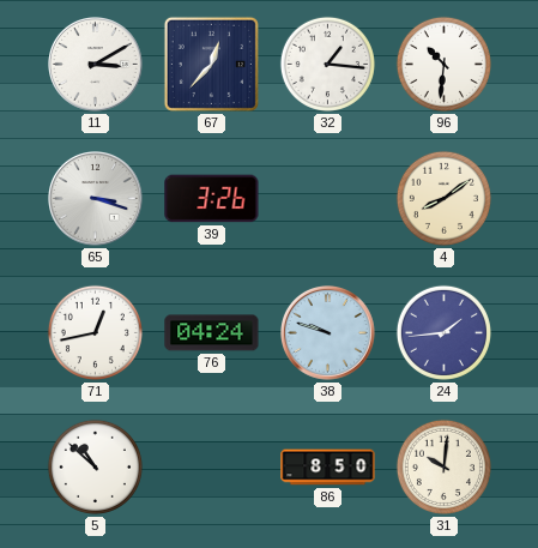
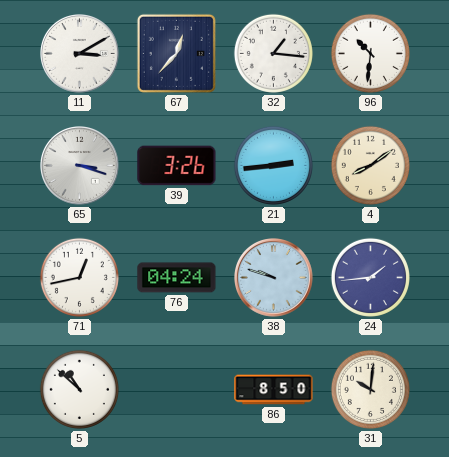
21: none -> 2:44
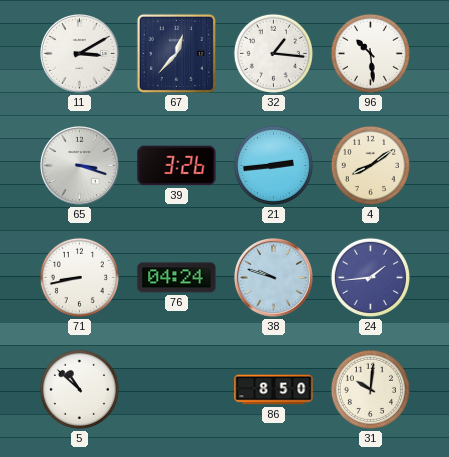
96: 10:31 -> 10:29
71: 12:43 -> 8:43
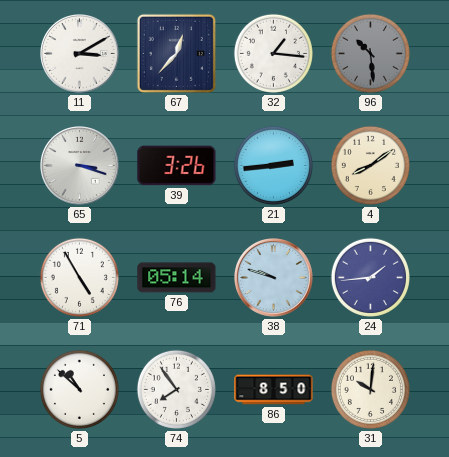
96 dial: white -> grey
71: 8:43 -> 4:55
76: 04:24 -> 05:14
74: none -> 7:54
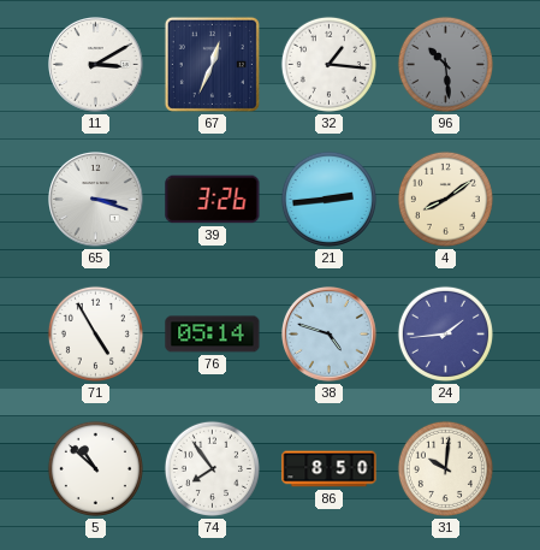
67: 12:37 -> 12:34
38: 9:48 -> 4:48
